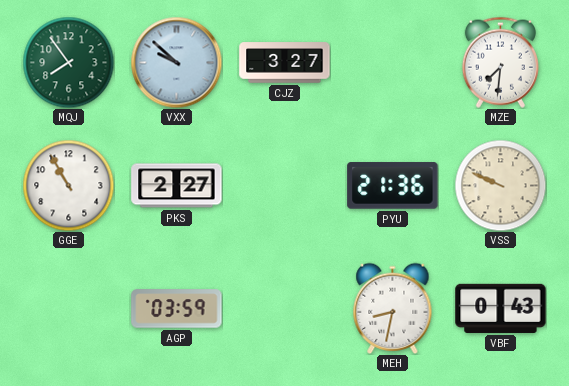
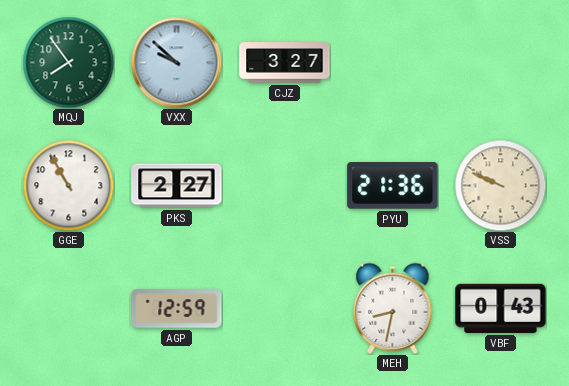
MZE: 7:31 -> none
AGP: 03:59 -> 12:59
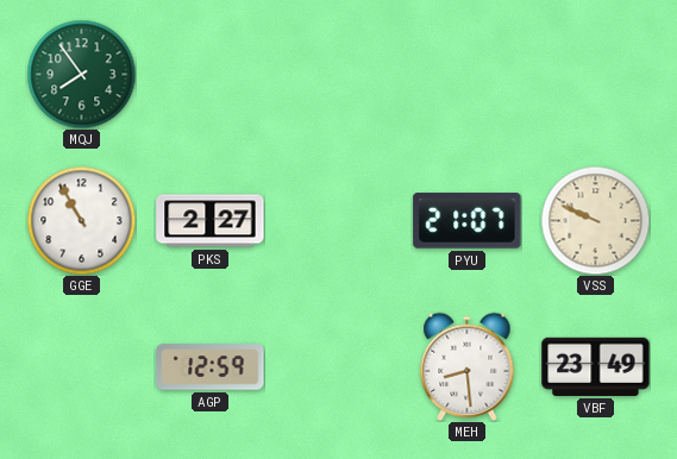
VXX: 9:52 -> none
CJZ: 3:27 -> none
PYU: 21:36 -> 21:07
MEH: 8:32 -> 8:29
VBF: 0:43 -> 23:49
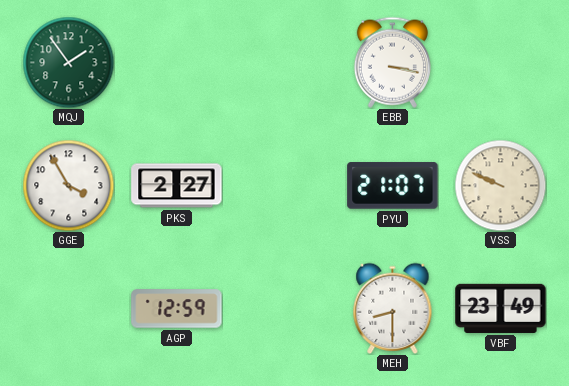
MQJ: 7:54 -> 1:54
EBB: none -> 3:17
GGE: 10:55 -> 3:55
MEH: 8:29 -> 8:30
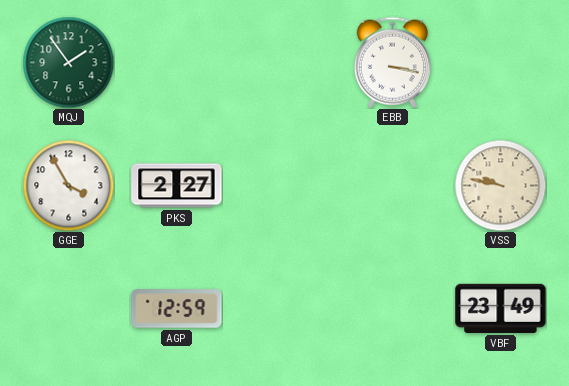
PYU: 21:07 -> none
VSS: 9:49 -> 9:47
MEH: 8:30 -> none
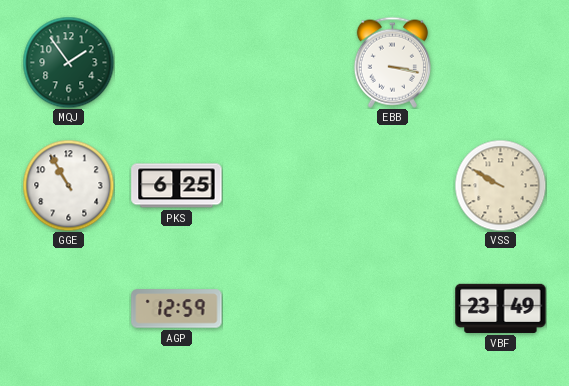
GGE: 3:55 -> 10:55
PKS: 2:27 -> 6:25
VSS: 9:47 -> 9:50
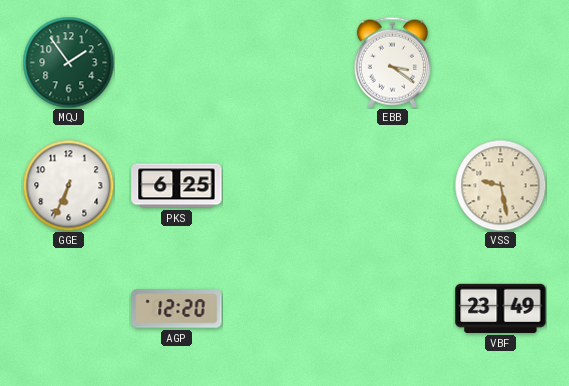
EBB: 3:17 -> 3:21
GGE: 10:55 -> 6:34
VSS: 9:50 -> 9:28
AGP: 12:59 -> 12:20
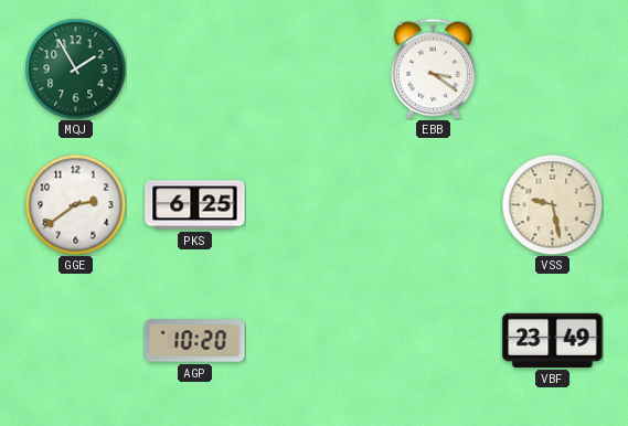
MQJ: 1:54 -> 1:55
GGE: 6:34 -> 2:39
AGP: 12:20 -> 10:20
